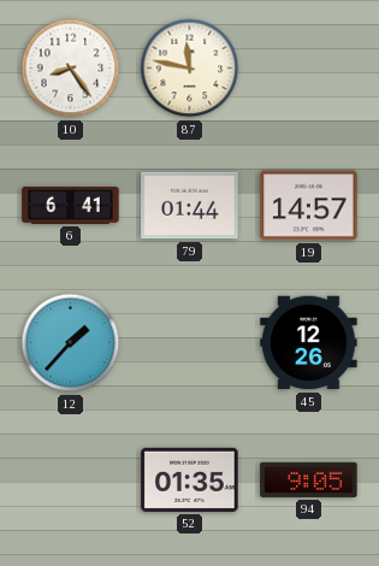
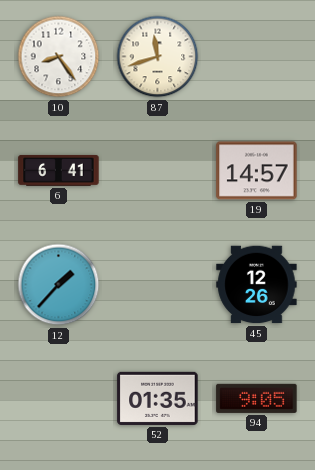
87: 11:47 -> 11:42
79: 01:44 -> none
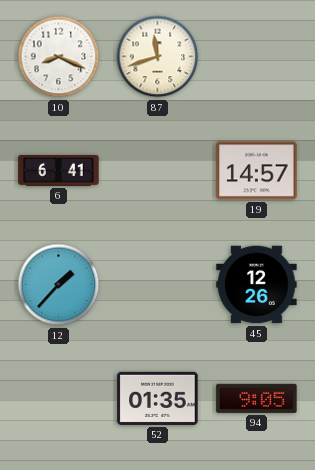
10: 8:24 -> 8:19
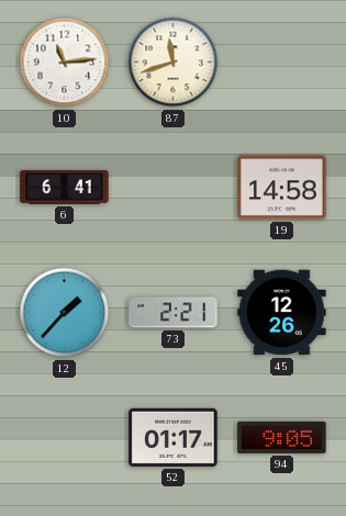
10: 8:19 -> 11:14
19: 14:57 -> 14:58
73: none -> 2:21
52: 01:35 -> 01:17
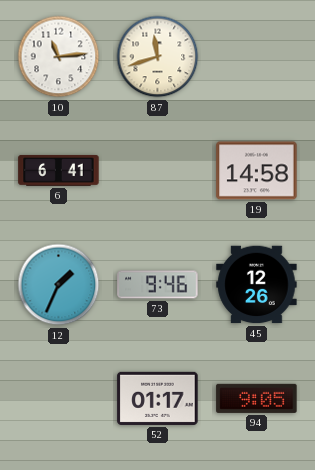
12: 1:37 -> 1:34
73: 2:21 -> 9:46
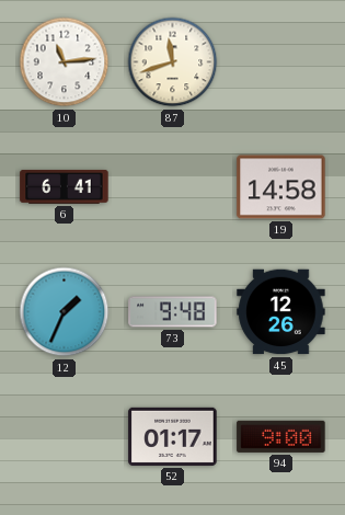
73: 9:46 -> 9:48
94: 9:05 -> 9:00
